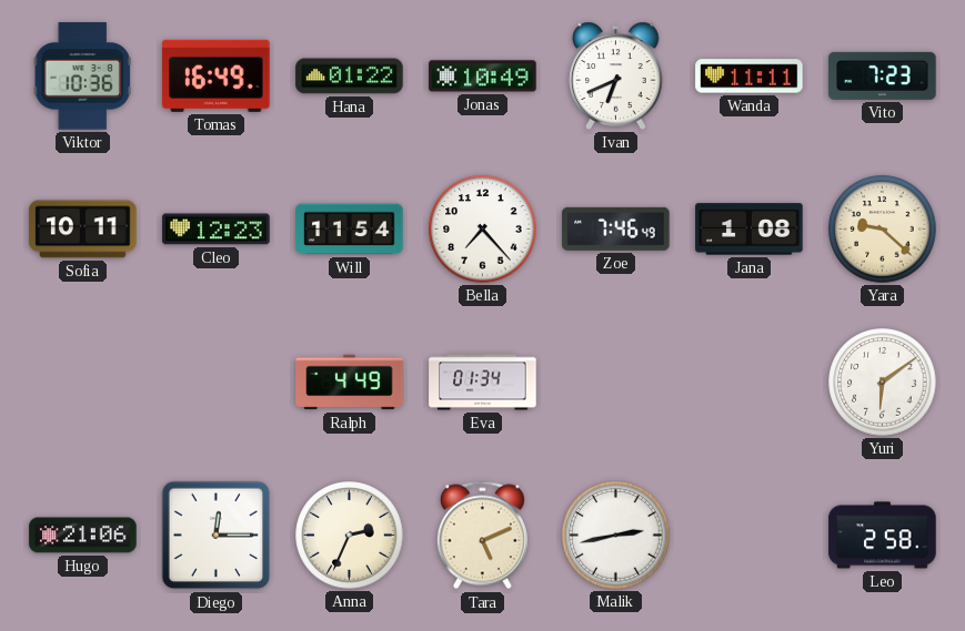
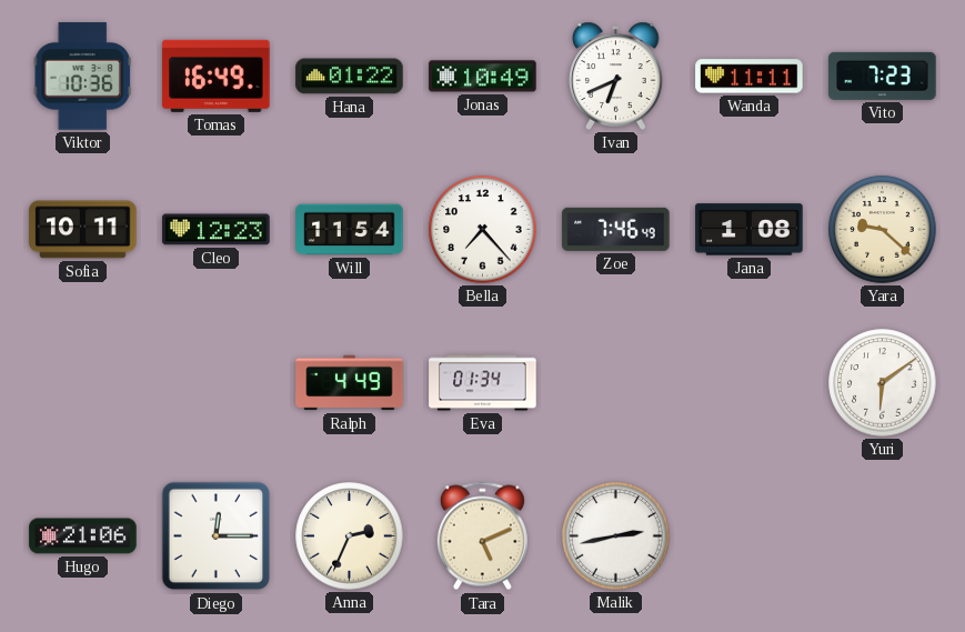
Leo: 2:58 -> none
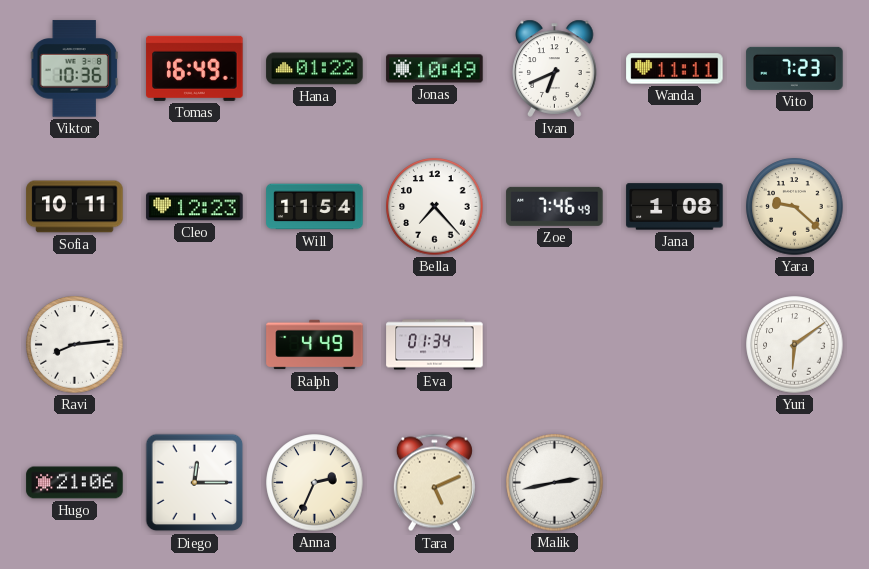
Ravi: none -> 8:14
